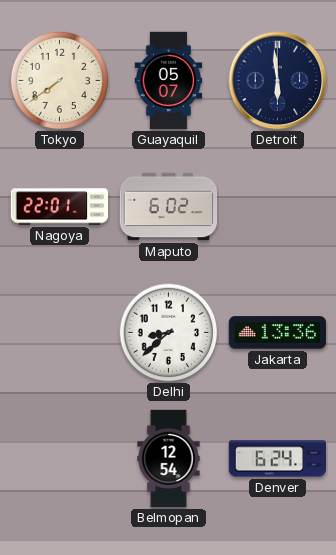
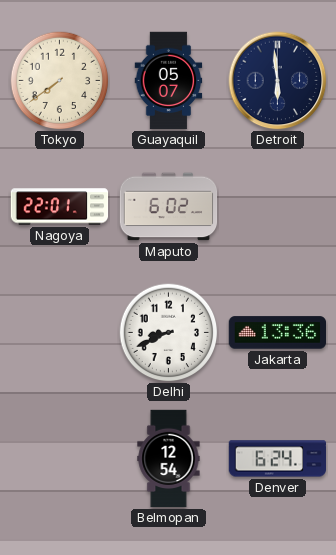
Delhi: 8:38 -> 8:41
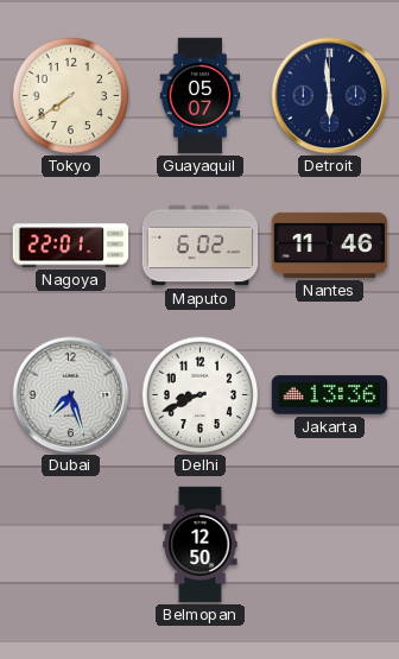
Nantes: none -> 11:46
Dubai: none -> 7:27
Belmopan: 12:54 -> 12:50
Denver: 6:24 -> none
